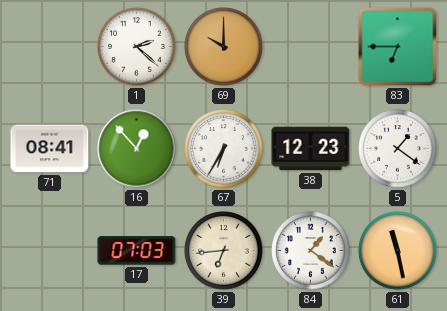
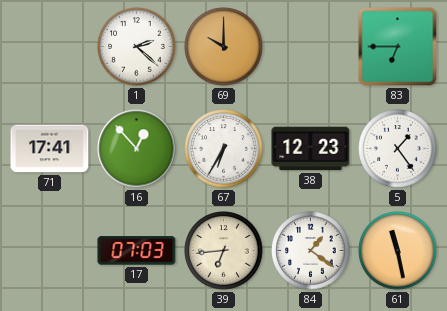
71: 08:41 -> 17:41
5: 1:21 -> 1:24
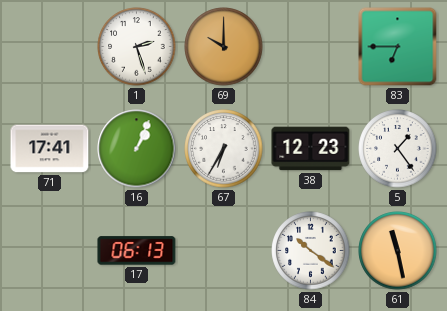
1: 2:22 -> 2:27
16: 12:53 -> 1:04
17: 07:03 -> 06:13
39: 6:44 -> none
84: 1:21 -> 10:21
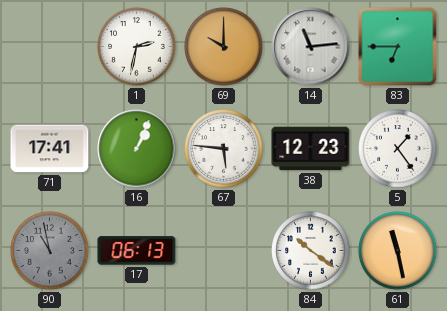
1: 2:27 -> 2:32
14: none -> 11:14
67: 6:35 -> 5:46
90: none -> 10:58
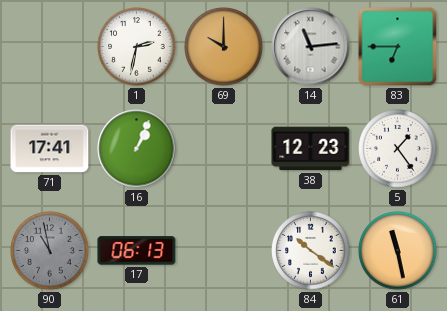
67: 5:46 -> none
